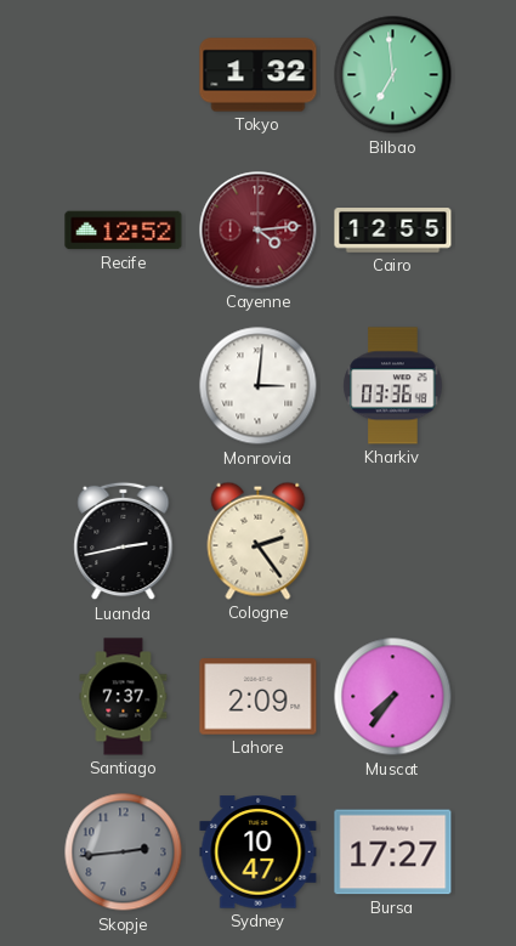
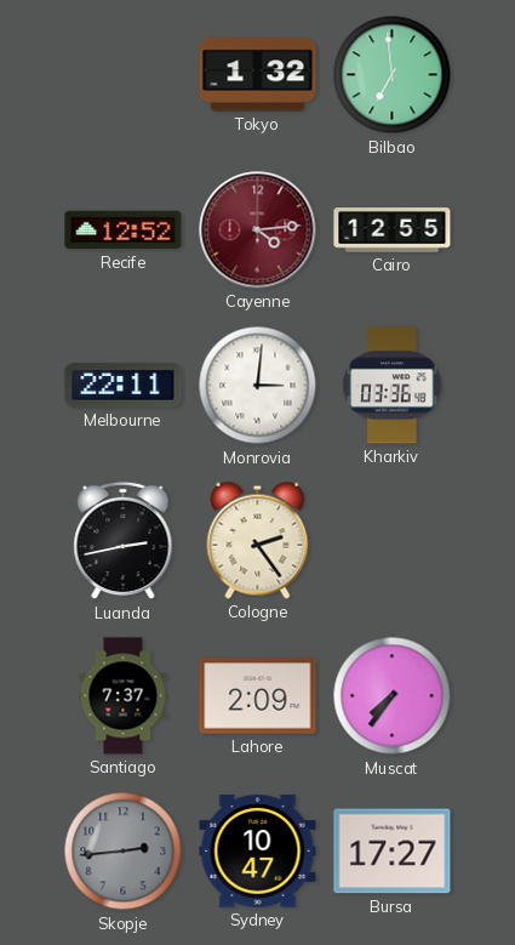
Melbourne: none -> 22:11
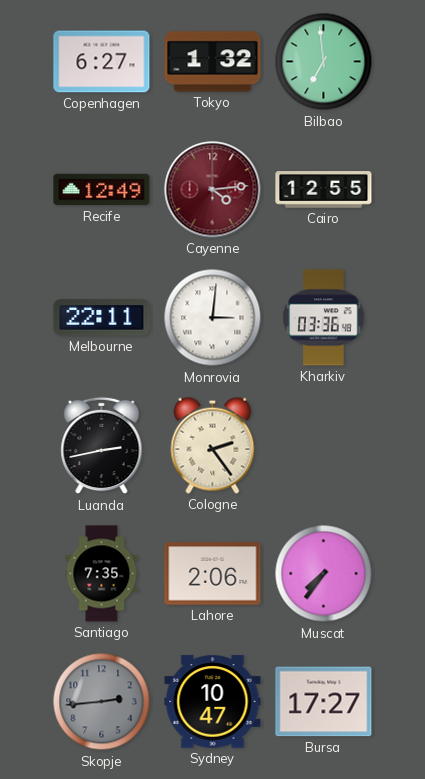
Copenhagen: none -> 6:27
Recife: 12:52 -> 12:49
Santiago: 7:37 -> 7:35
Lahore: 2:09 -> 2:06
